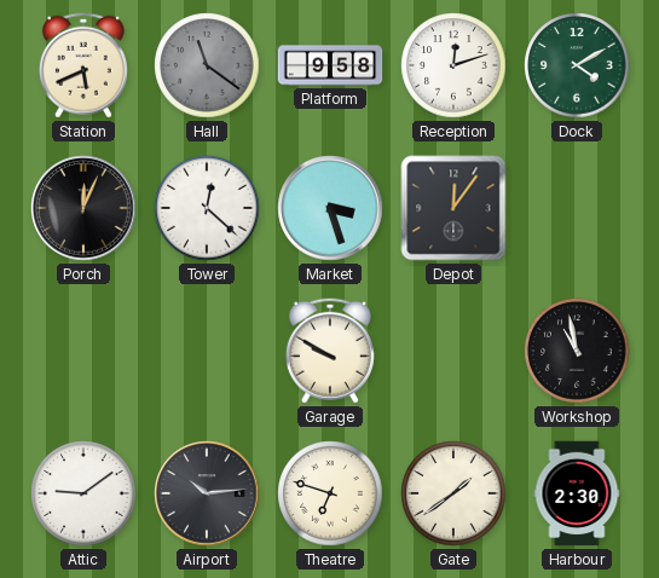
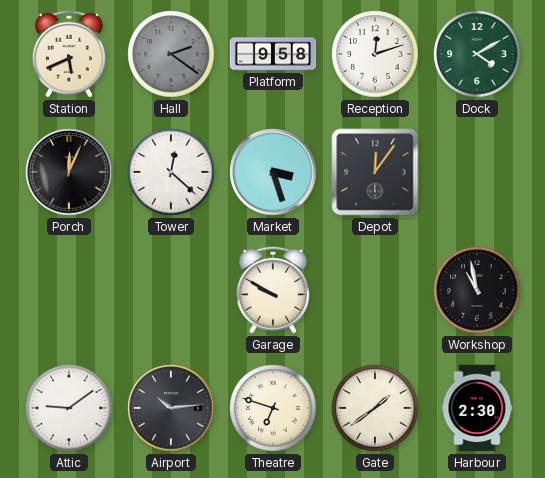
Hall: 11:21 -> 2:21
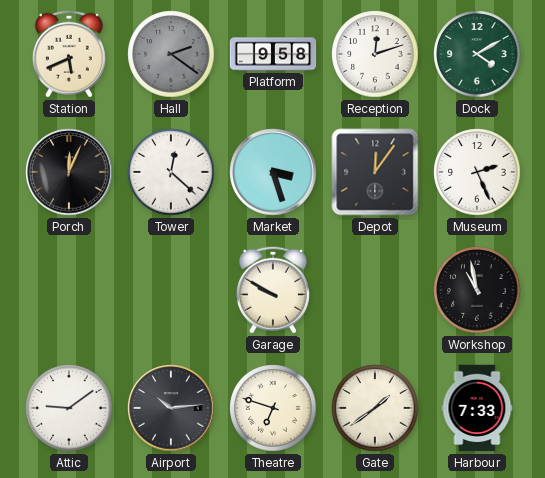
Museum: none -> 2:26
Harbour: 2:30 -> 7:33
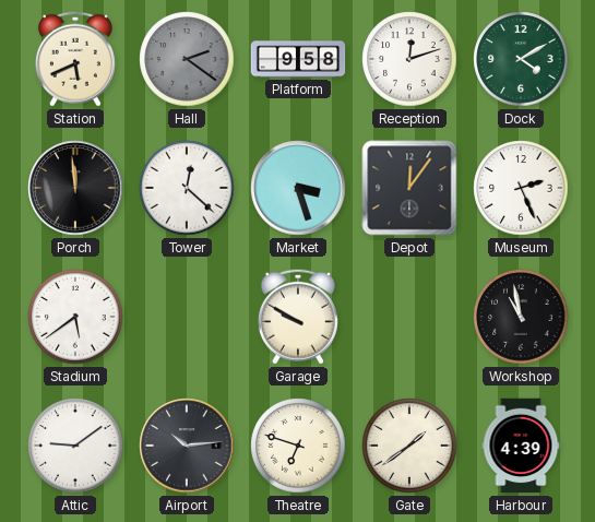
Porch: 12:04 -> 11:59
Stadium: none -> 5:39
Harbour: 7:33 -> 4:39
